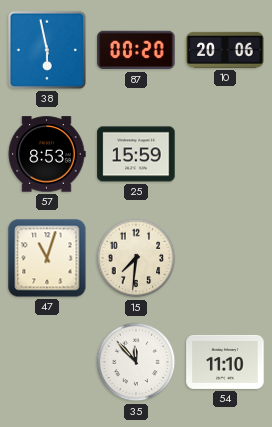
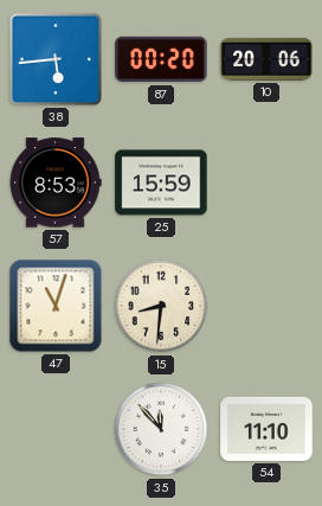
38: 5:58 -> 5:44
15: 7:31 -> 8:31
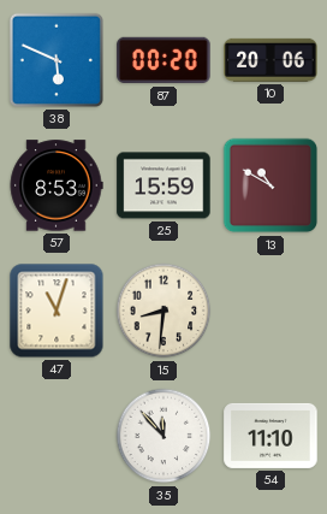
38: 5:44 -> 5:49
13: none -> 10:50
